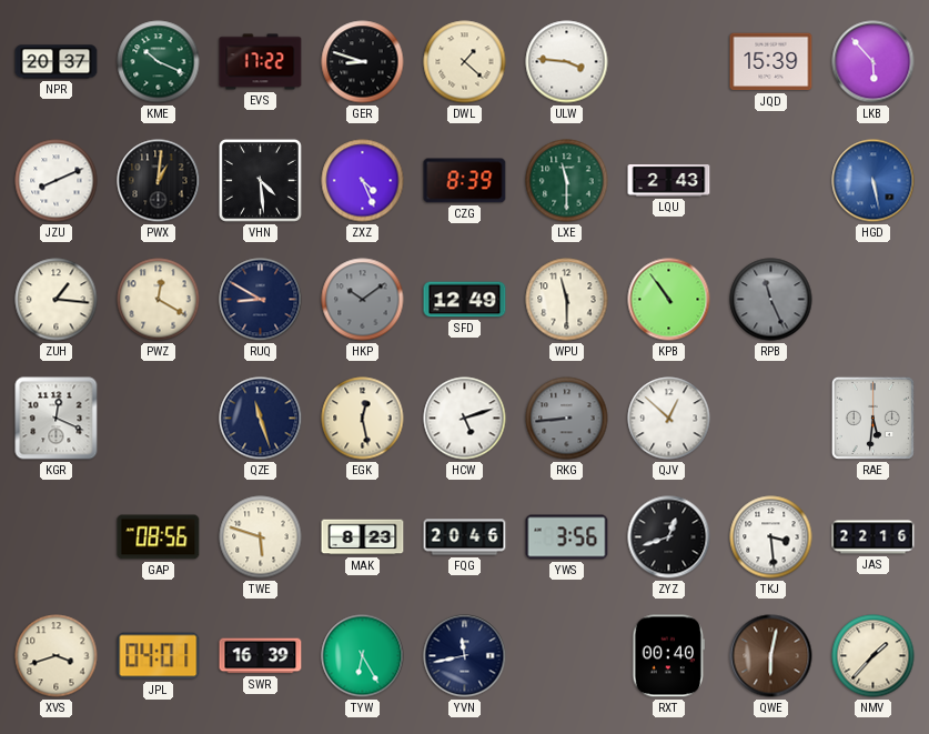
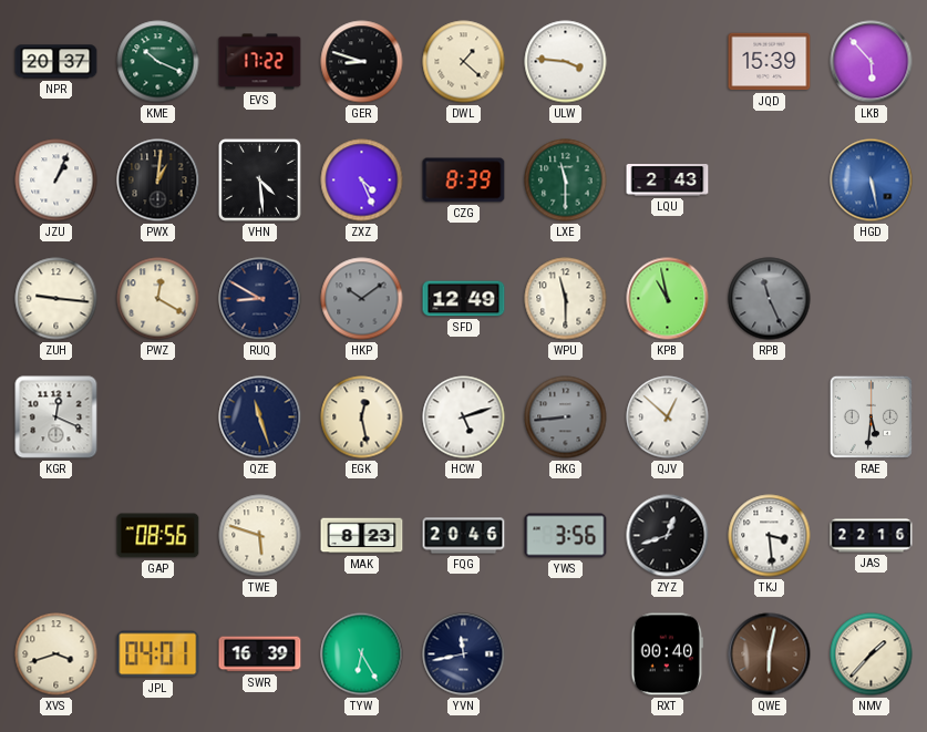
JZU: 8:11 -> 1:04
ZUH: 1:16 -> 9:16
KPB: 10:54 -> 10:58
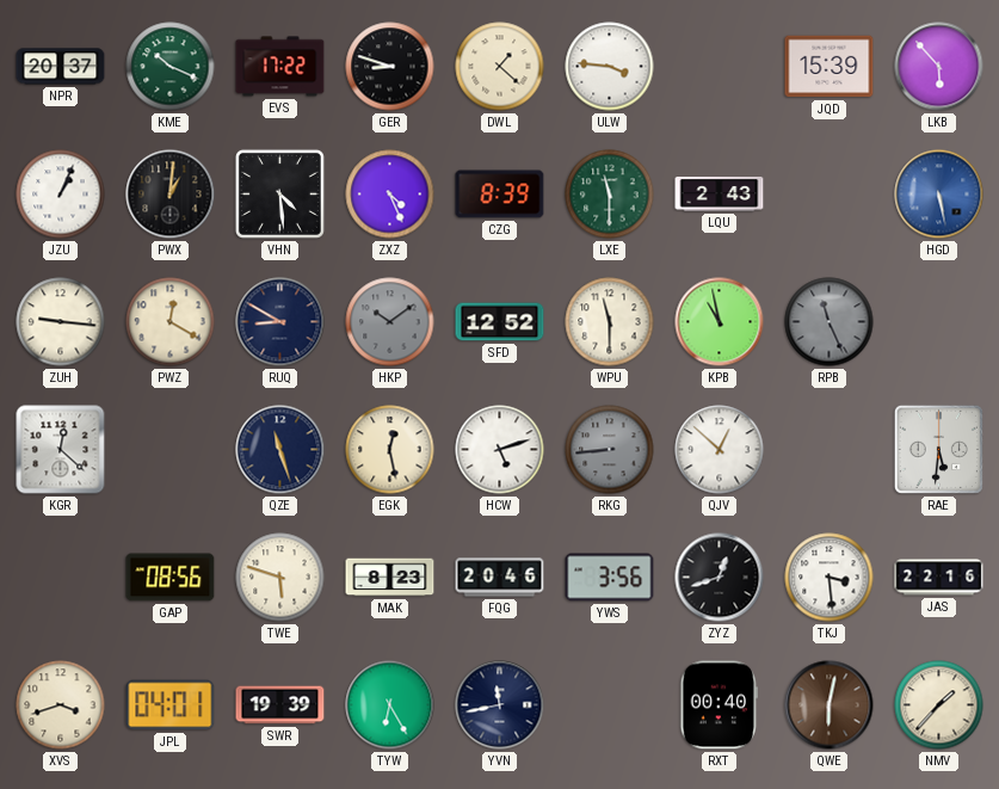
SFD: 12:49 -> 12:52
KGR: 12:19 -> 12:22
SWR: 16:39 -> 19:39
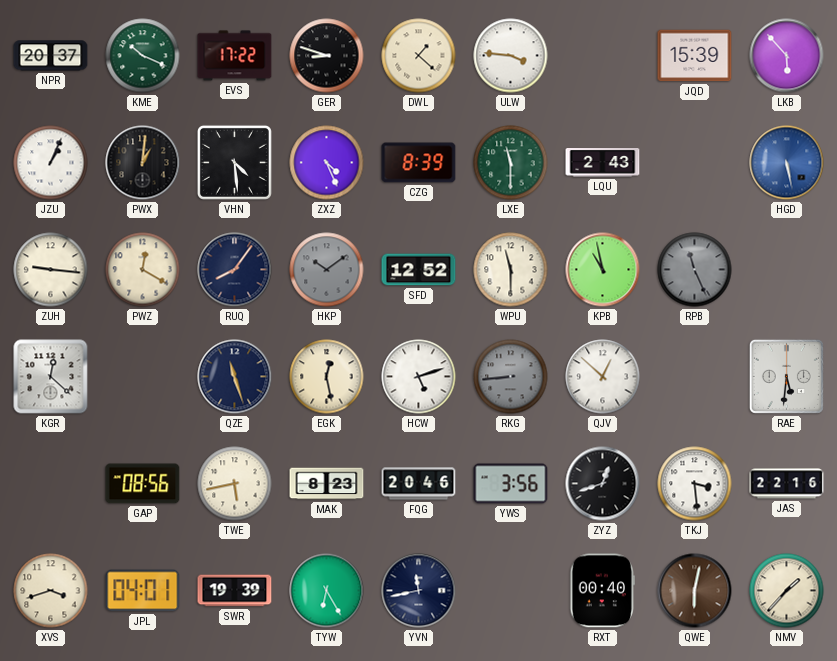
RUQ: 8:50 -> 8:06
TWE: 5:48 -> 5:43
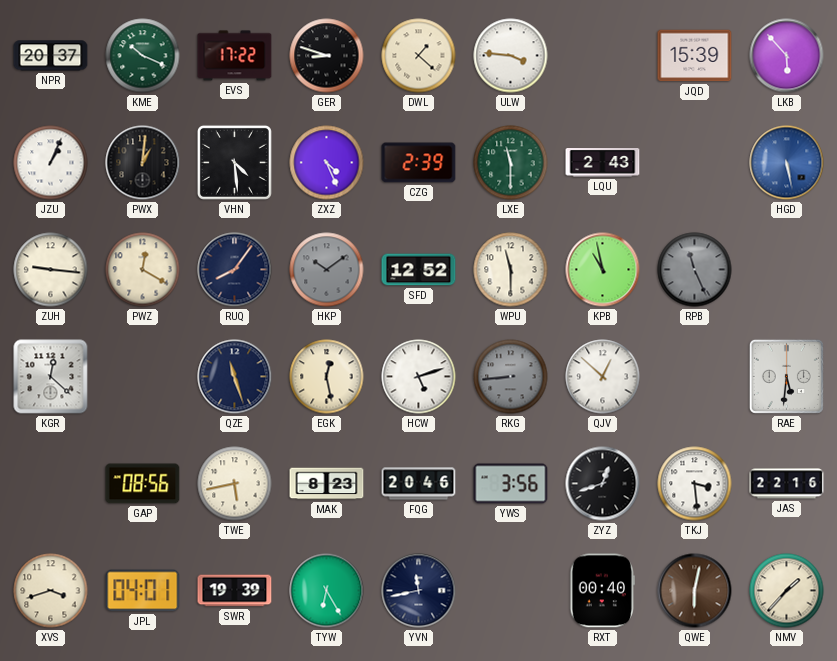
CZG: 8:39 -> 2:39
